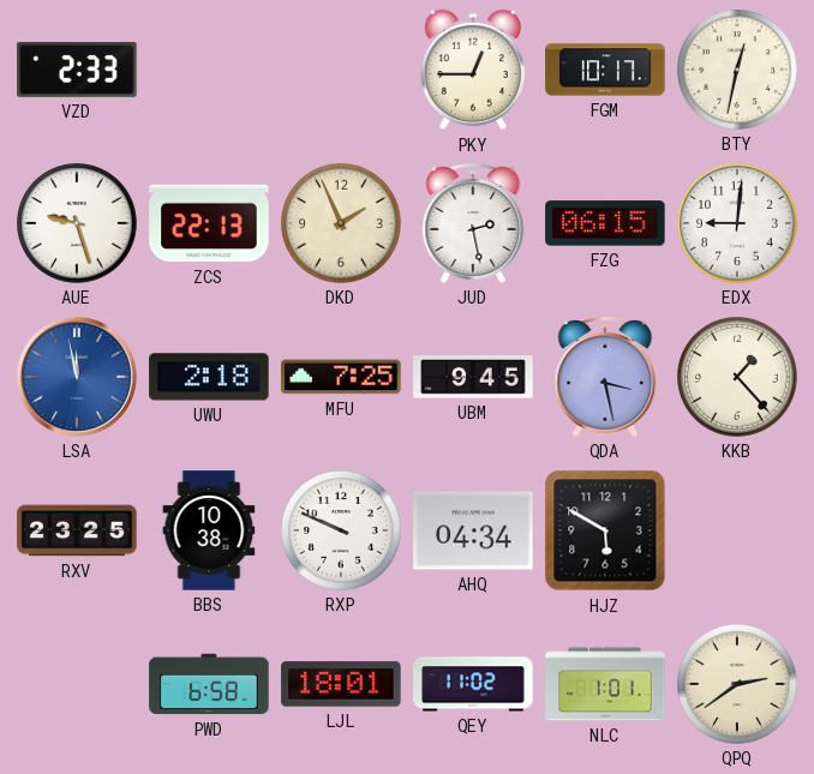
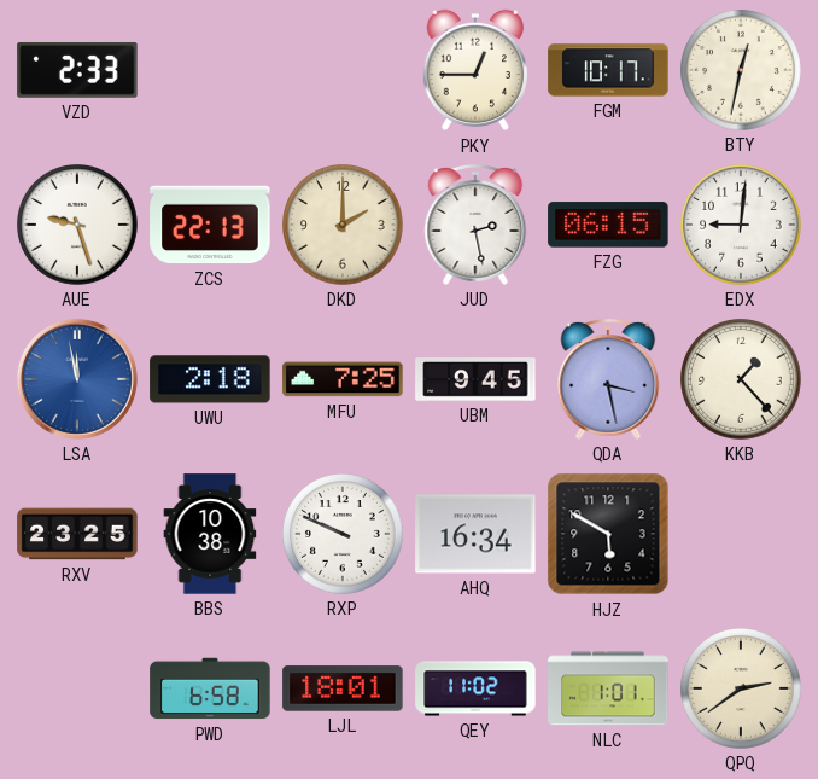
DKD: 1:56 -> 2:00
AHQ: 04:34 -> 16:34
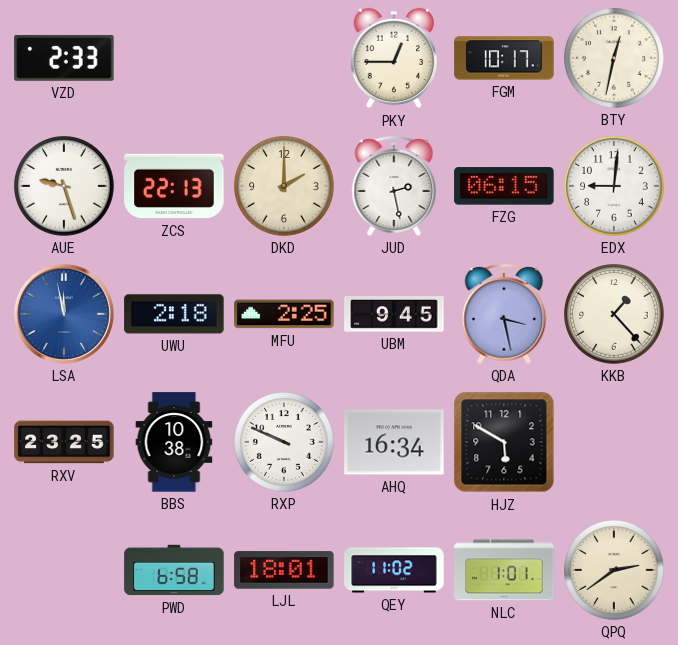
MFU: 7:25 -> 2:25
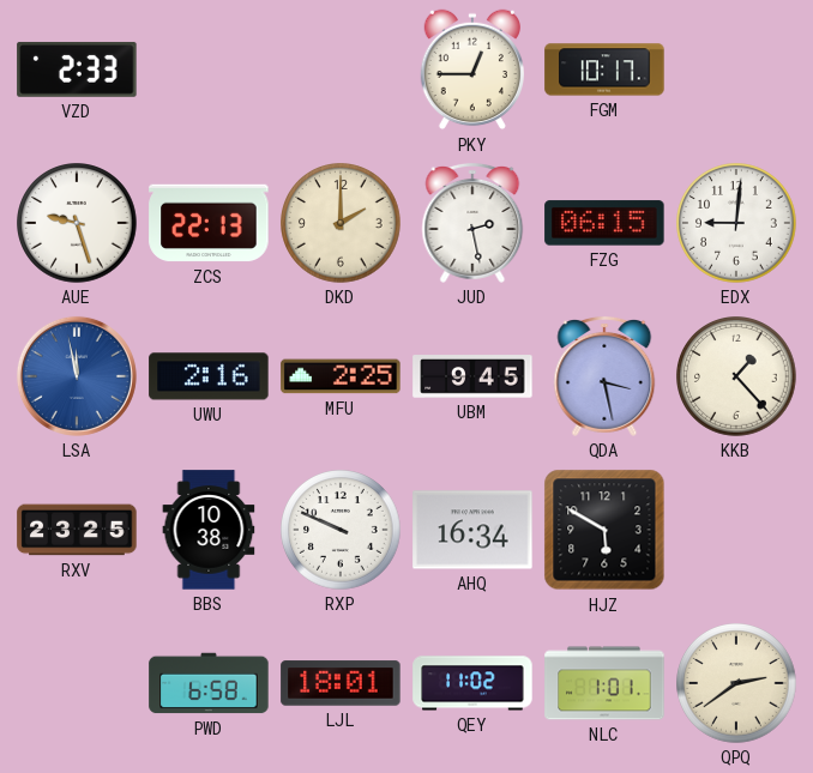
BTY: 12:32 -> none
UWU: 2:18 -> 2:16
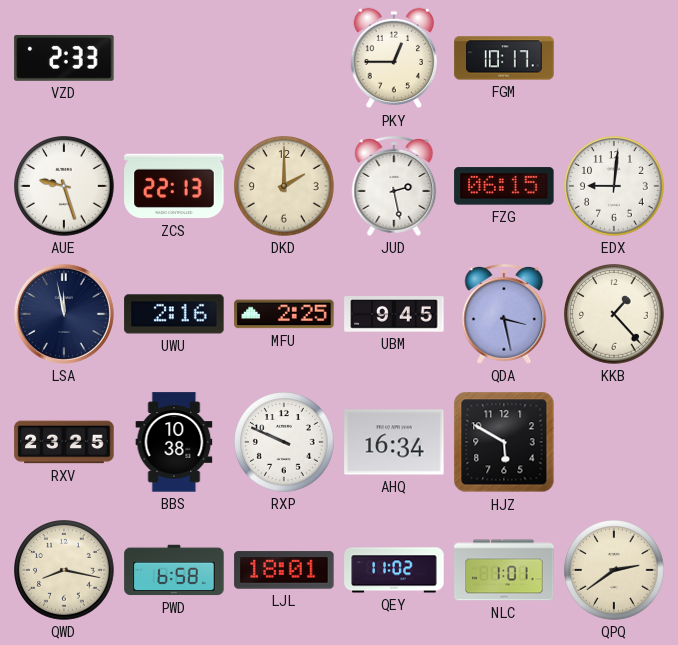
LSA dial: blue -> navy
QWD: none -> 8:17
